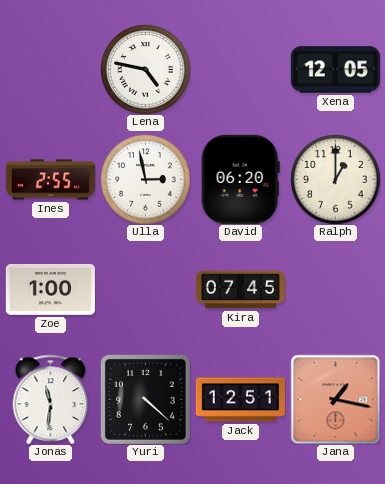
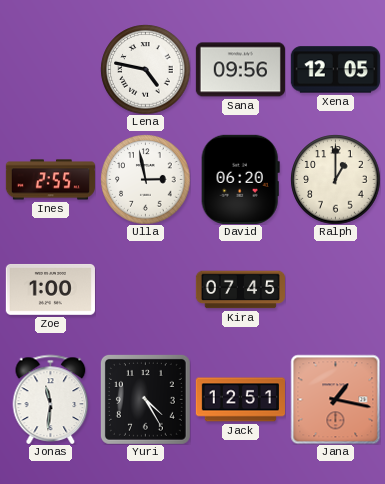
Sana: none -> 09:56
Yuri: 4:22 -> 4:25
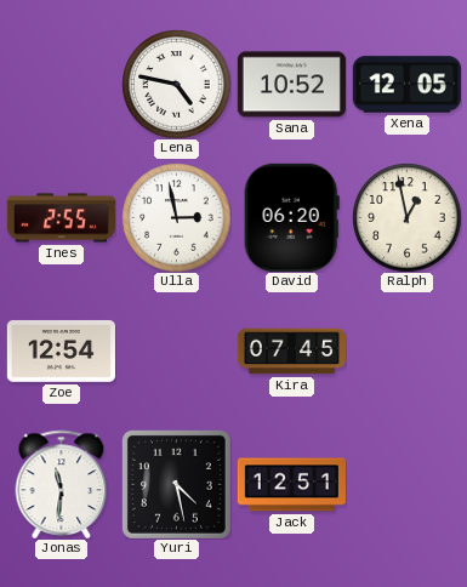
Sana: 09:56 -> 10:52
Ralph: 1:00 -> 12:58
Zoe: 1:00 -> 12:54
Yuri: 4:25 -> 4:28
Jana: 1:17 -> none
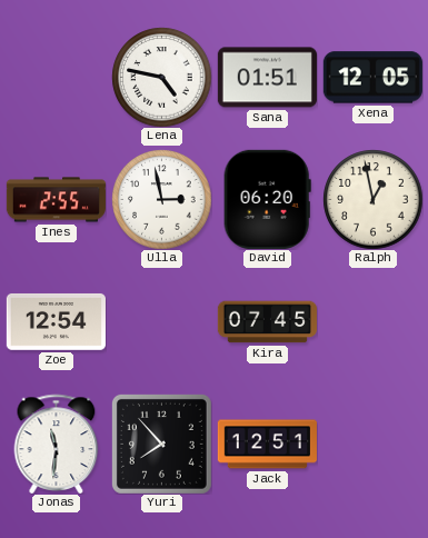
Sana: 10:52 -> 01:51
Yuri: 4:28 -> 7:53
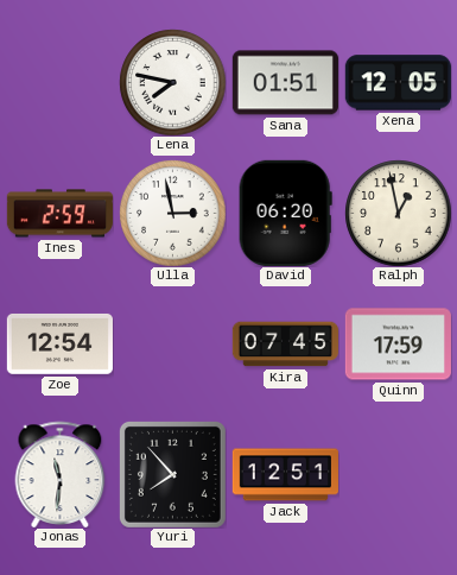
Lena: 4:47 -> 7:47
Ines: 2:55 -> 2:59
Quinn: none -> 17:59
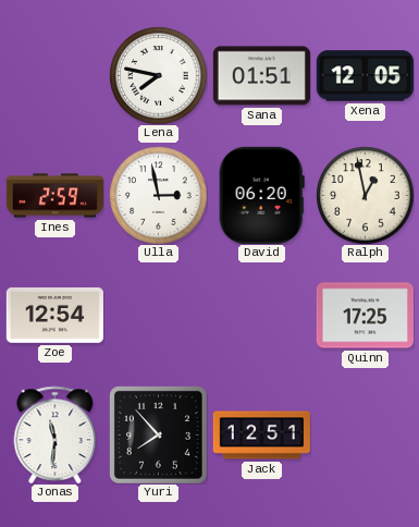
Kira: 07:45 -> none
Quinn: 17:59 -> 17:25
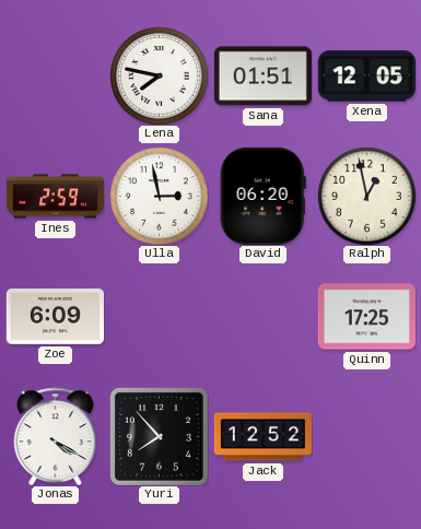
Zoe: 12:54 -> 6:09
Jonas: 11:31 -> 4:20
Jack: 12:51 -> 12:52
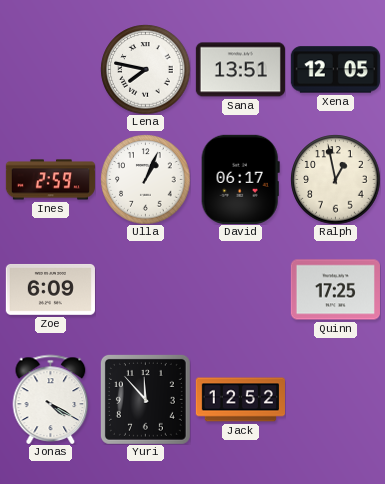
Sana: 01:51 -> 13:51
Ulla: 2:58 -> 1:04
David: 06:20 -> 06:17
Yuri: 7:53 -> 11:53
